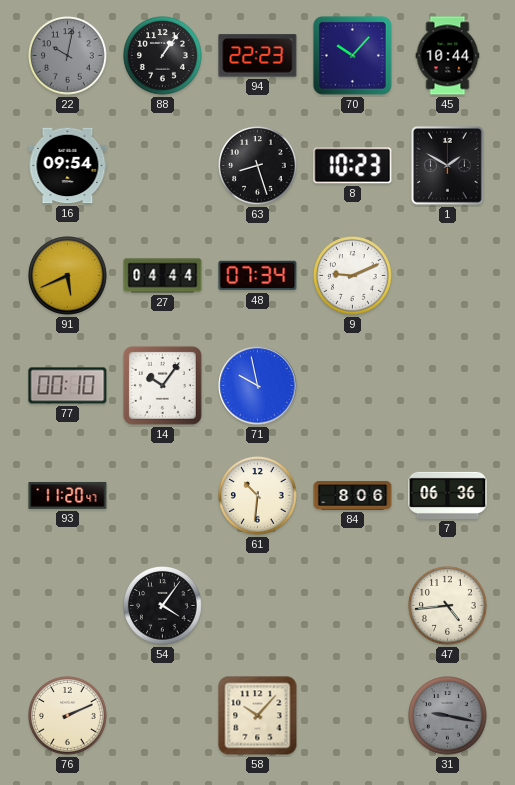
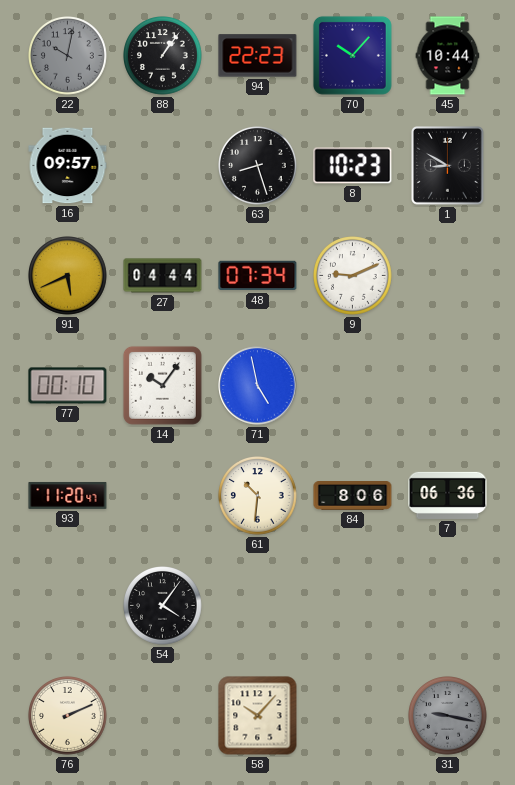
16: 09:54 -> 09:57
1: 1:50 -> 8:50
71: 9:58 -> 4:58
47: 4:44 -> none
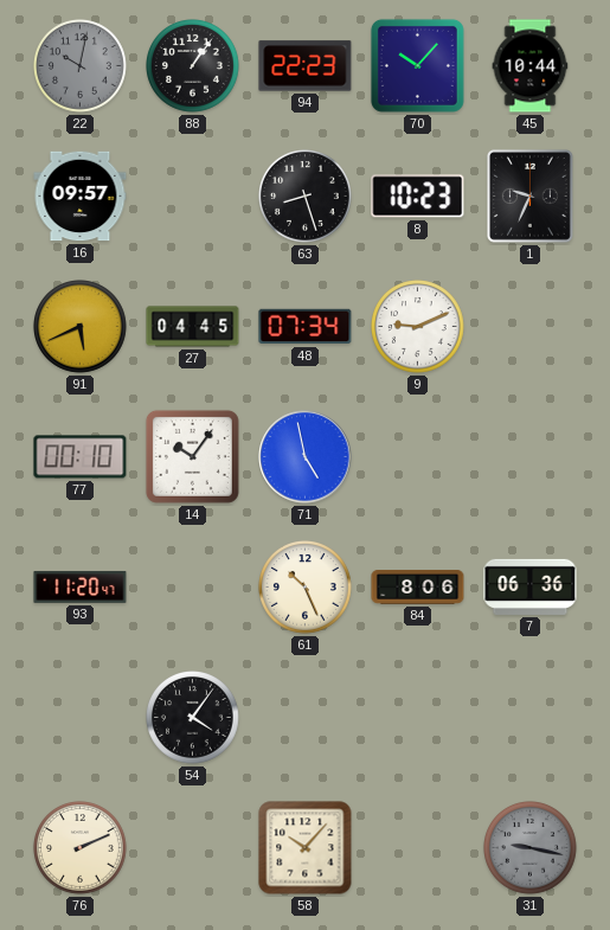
1: 8:50 -> 9:34
27: 04:44 -> 04:45
61: 10:31 -> 10:26
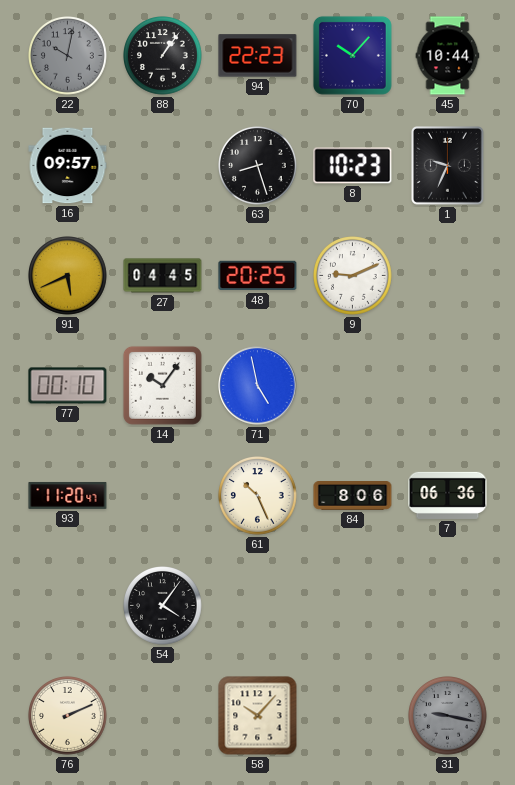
48: 07:34 -> 20:25
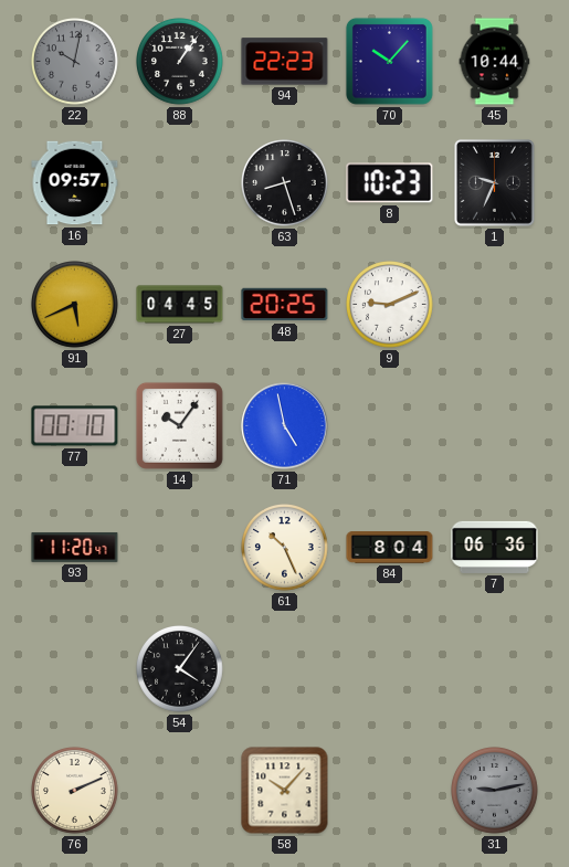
84: 8:06 -> 8:04
31: 9:17 -> 9:13
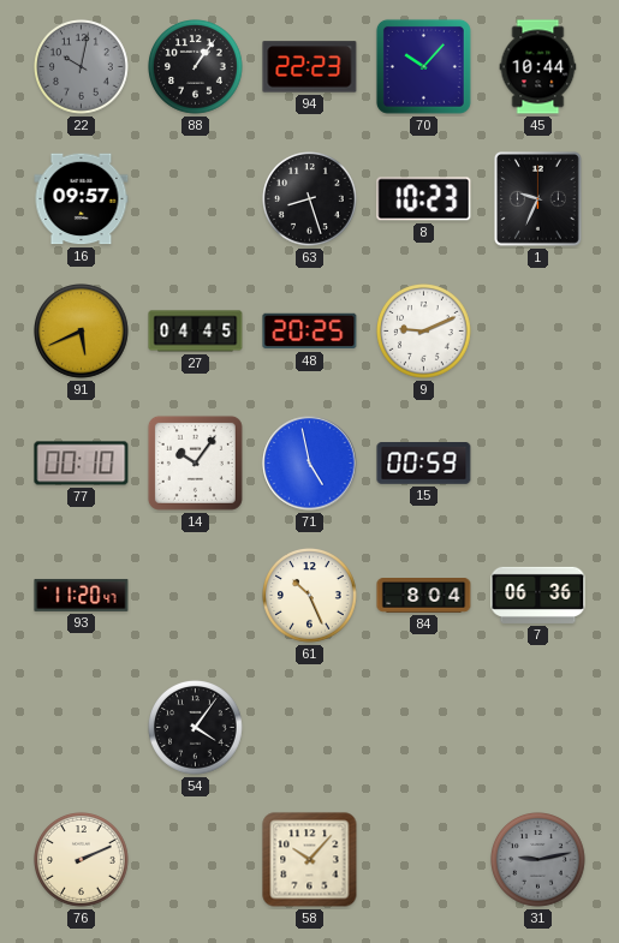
15: none -> 00:59
